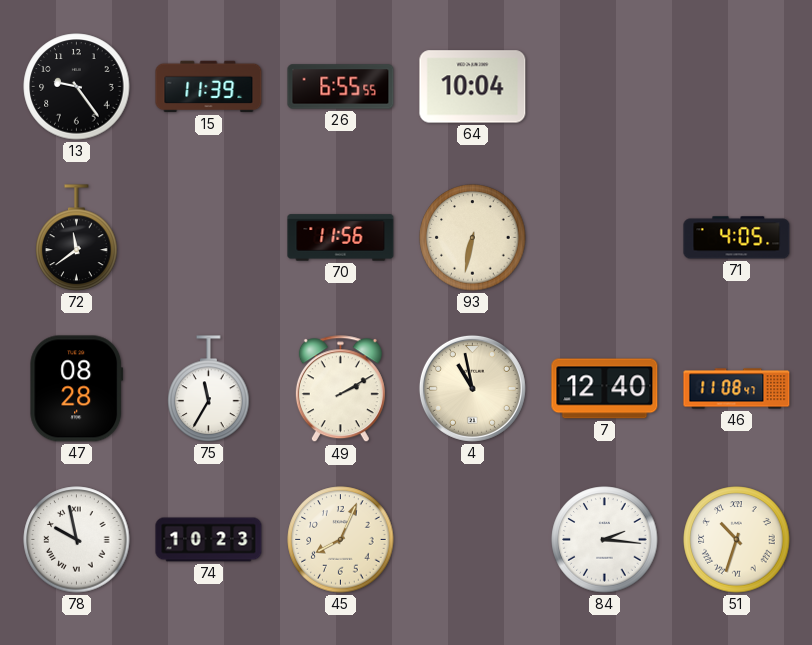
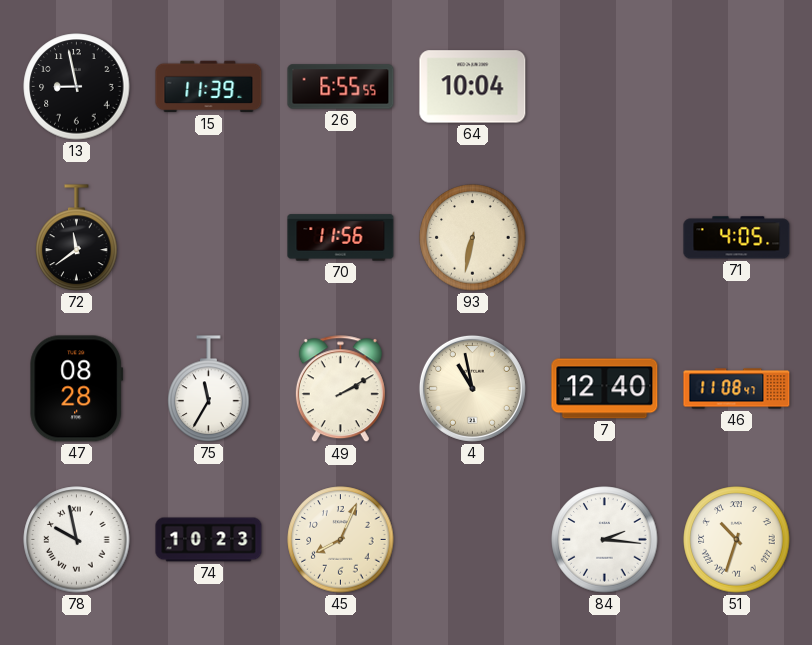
13: 9:24 -> 8:58
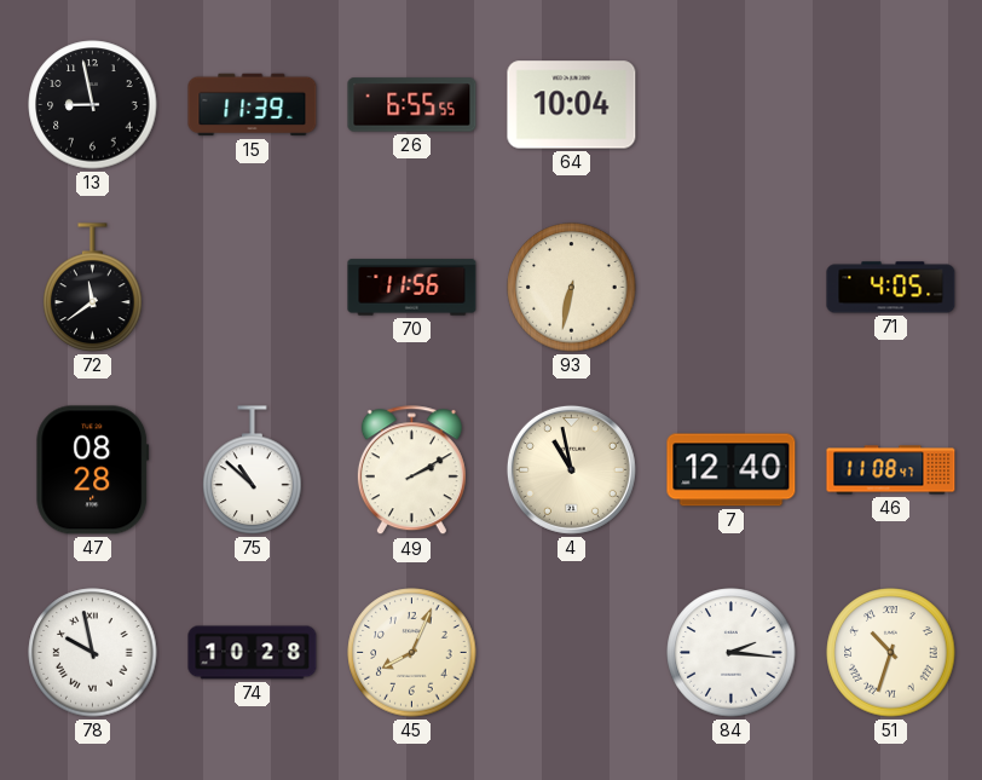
75: 11:35 -> 10:52
74: 10:23 -> 10:28
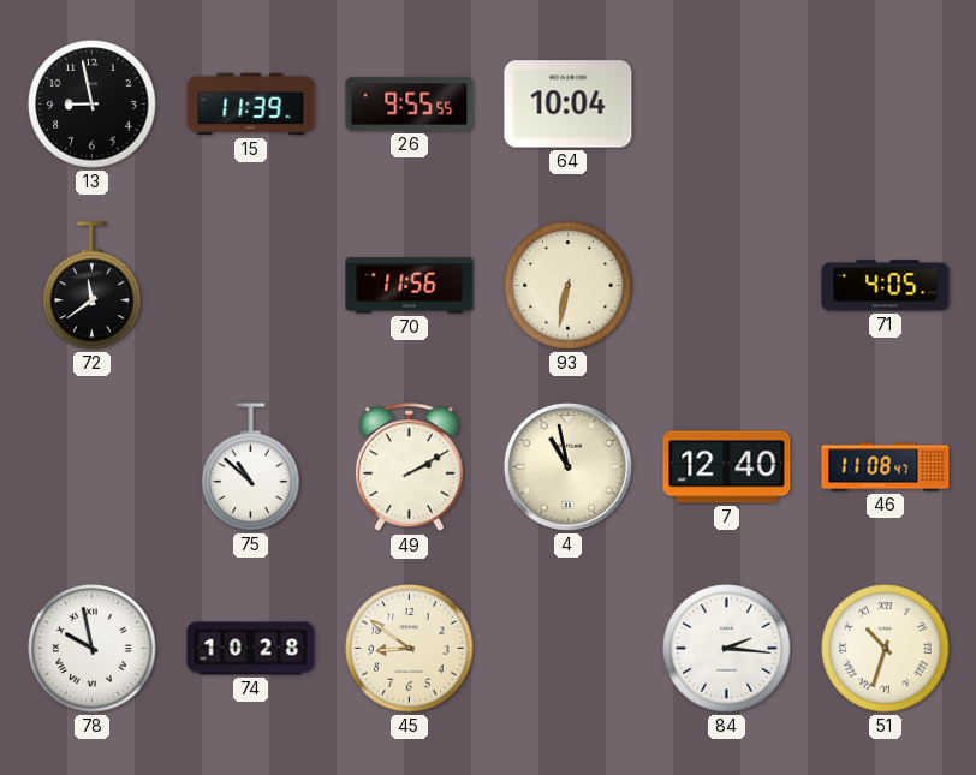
26: 6:55 -> 9:55
47: 08:28 -> none
45: 8:04 -> 8:51
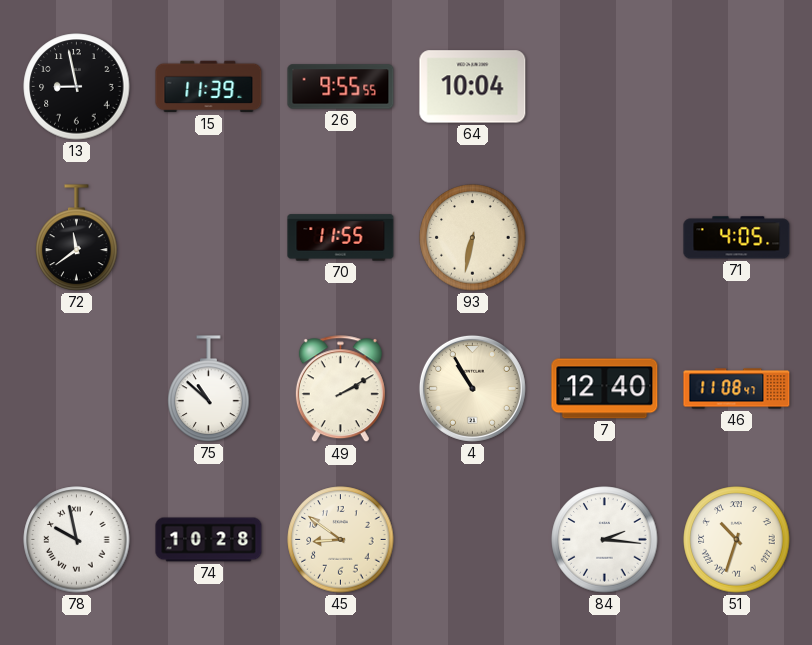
70: 11:56 -> 11:55
4: 10:58 -> 10:55
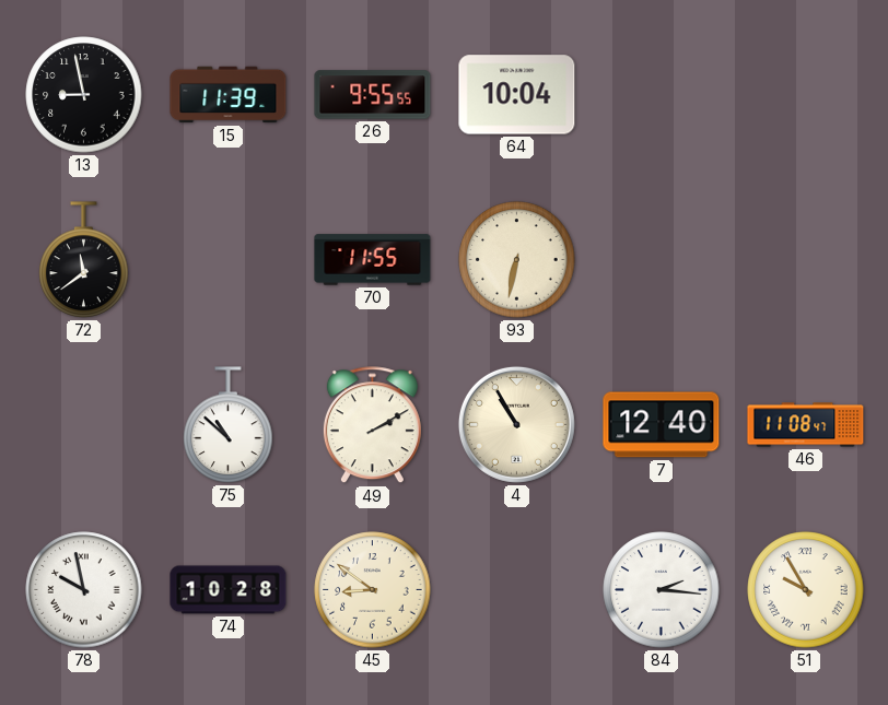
71: 4:05 -> none
51: 10:33 -> 9:55
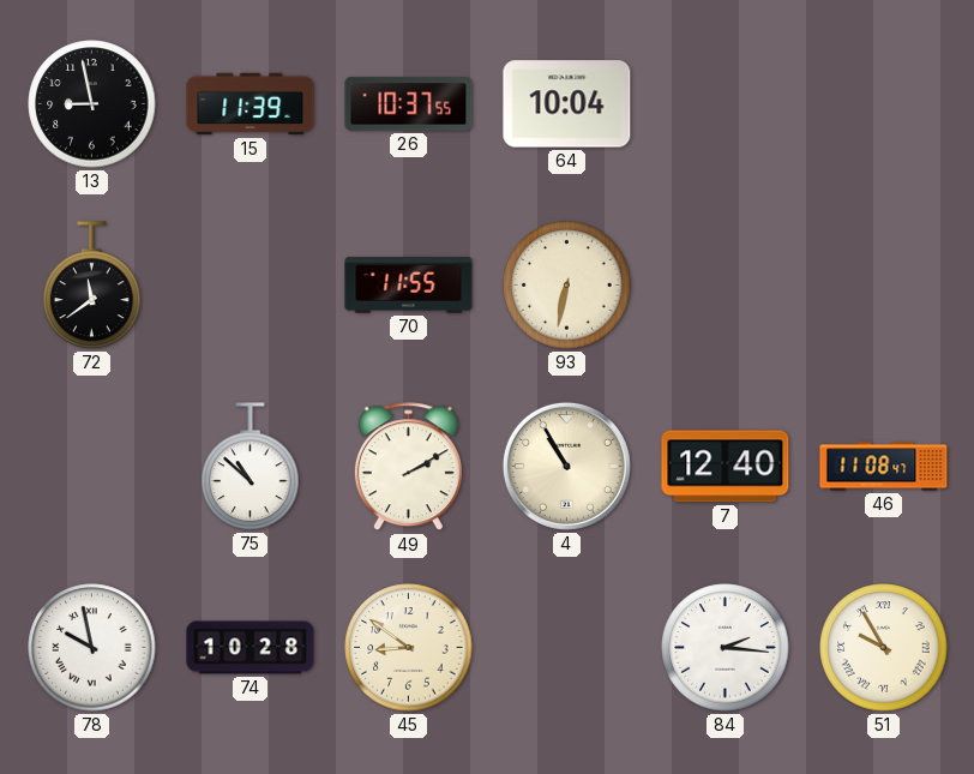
26: 9:55 -> 10:37
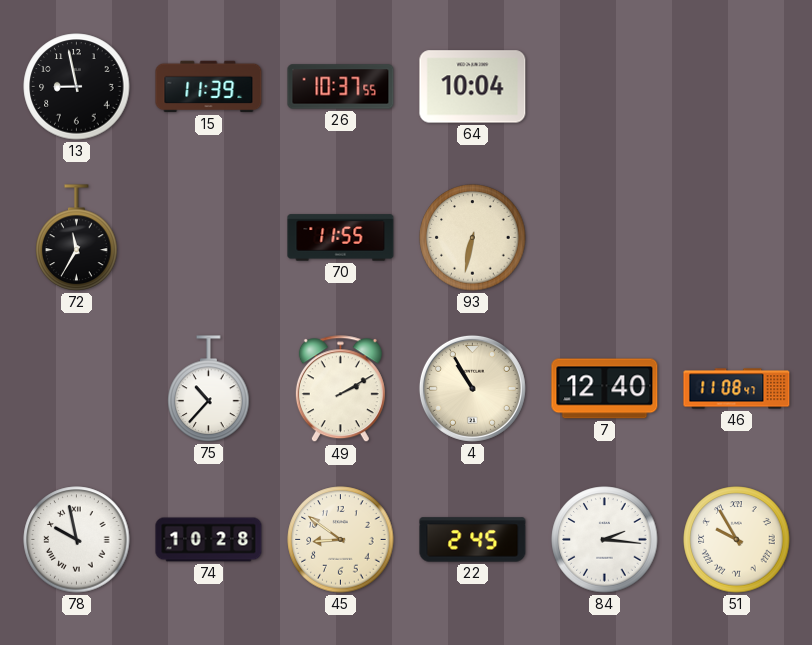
72: 11:39 -> 11:35
75: 10:52 -> 10:37
22: none -> 2:45
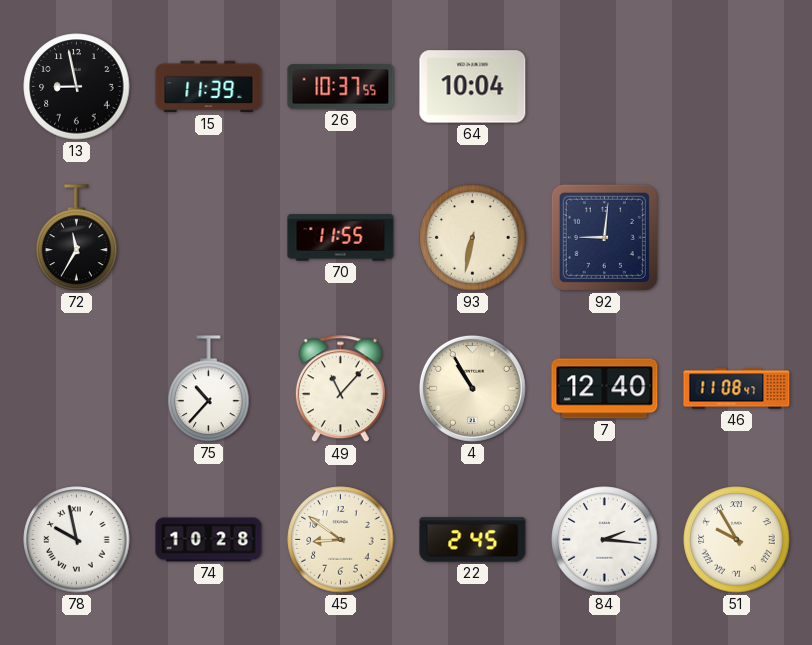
92: none -> 9:01
49: 2:10 -> 11:07
